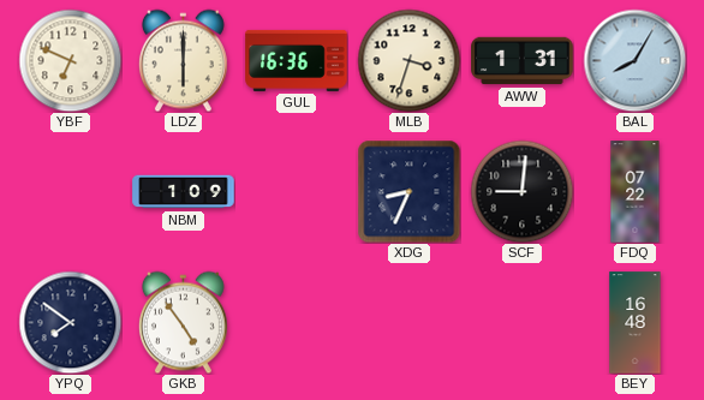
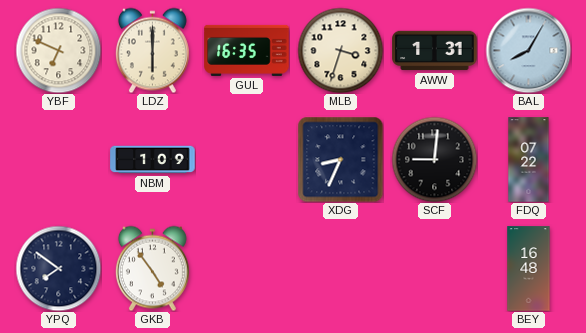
GUL: 16:36 -> 16:35
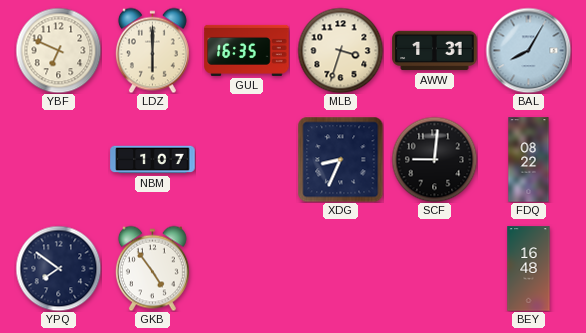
NBM: 1:09 -> 1:07
FDQ: 07:22 -> 08:22
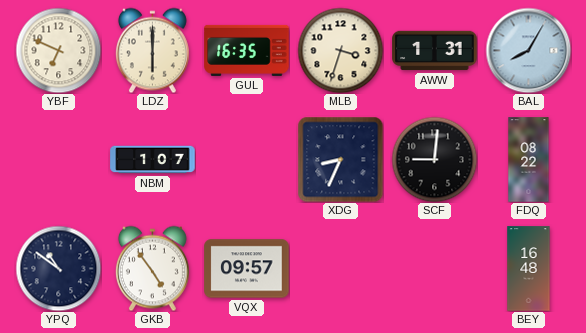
YPQ: 7:51 -> 10:51
VQX: none -> 09:57
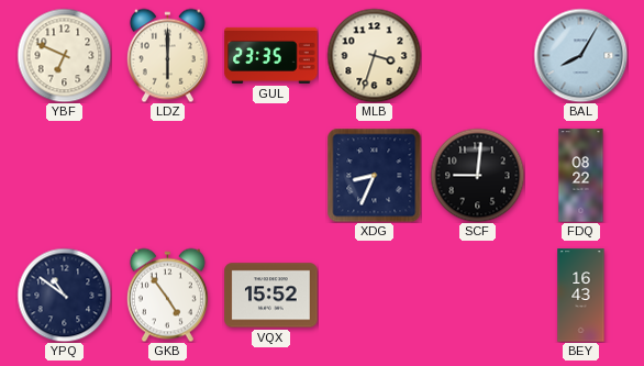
GUL: 16:35 -> 23:35
AWW: 1:31 -> none
NBM: 1:07 -> none
VQX: 09:57 -> 15:52
BEY: 16:48 -> 16:43
